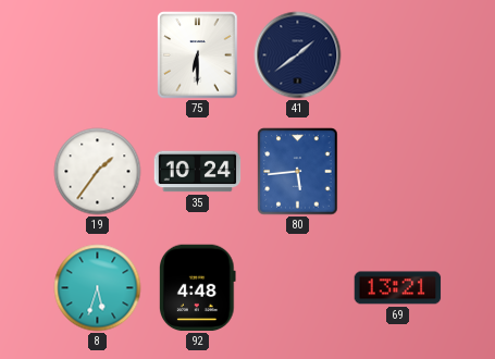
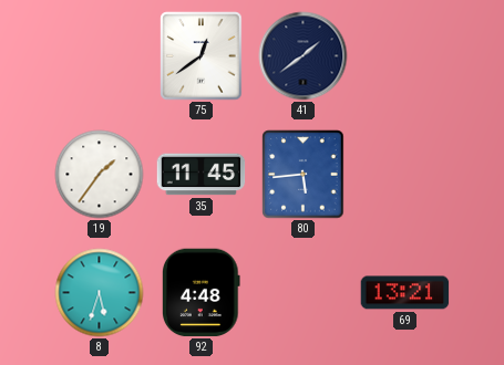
75: 6:30 -> 12:39
35: 10:24 -> 11:45
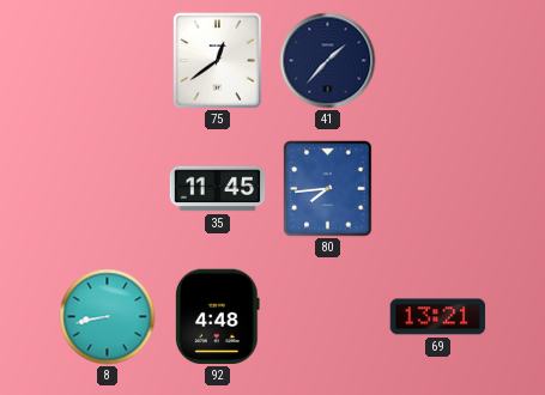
41: 1:39 -> 1:37
19: 1:36 -> none
80: 5:44 -> 7:44
8: 5:33 -> 8:43
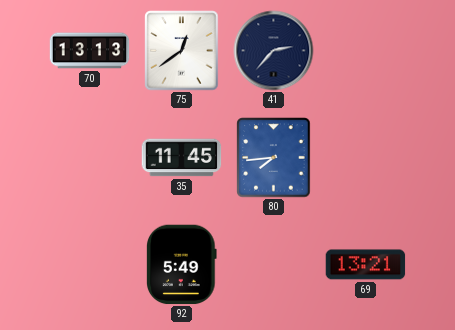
70: none -> 13:13
41: 1:37 -> 2:37
8: 8:43 -> none
92: 4:48 -> 5:49
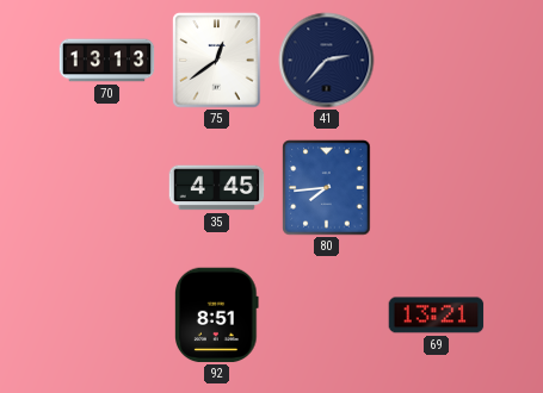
35: 11:45 -> 4:45
92: 5:49 -> 8:51
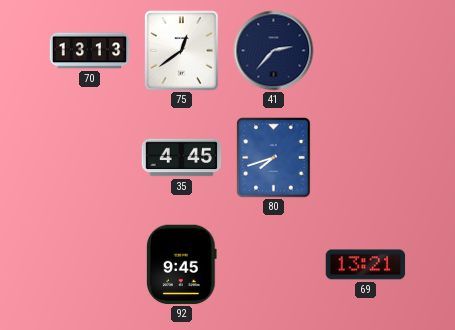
80: 7:44 -> 7:42
92: 8:51 -> 9:45
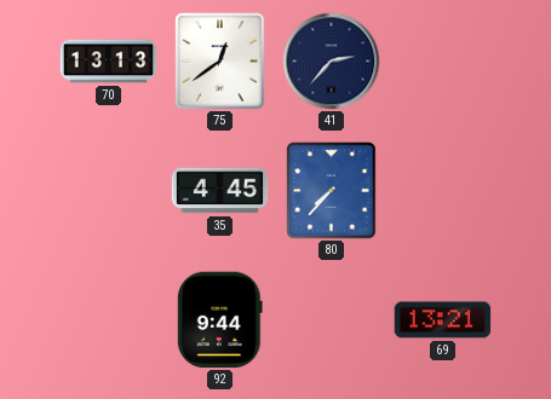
80: 7:42 -> 7:37
92: 9:45 -> 9:44
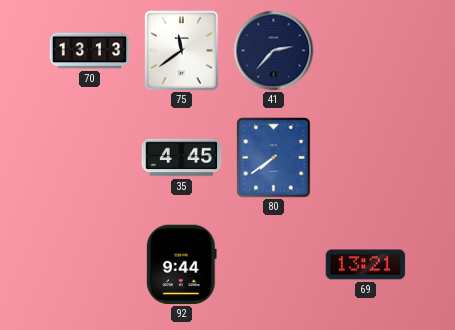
75: 12:39 -> 11:39
80: 7:37 -> 7:39
